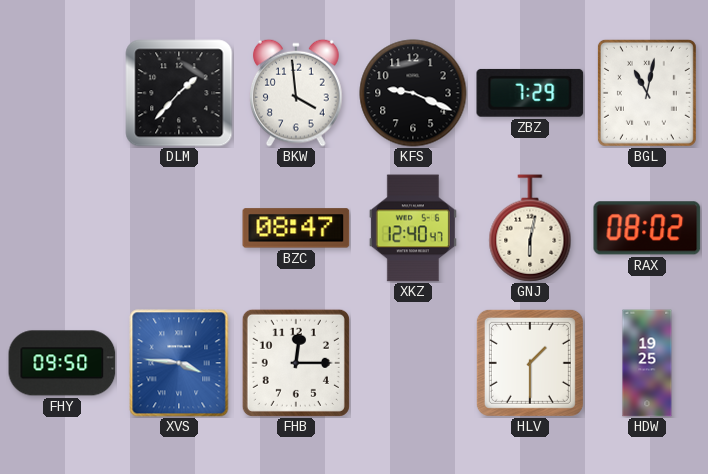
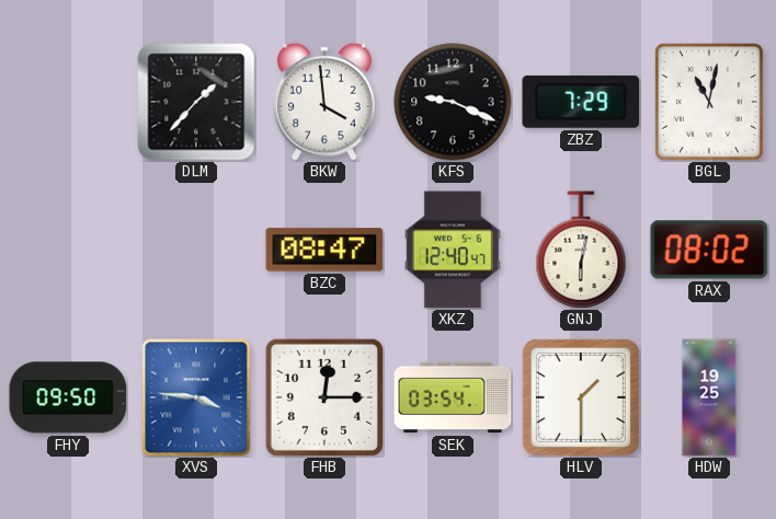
SEK: none -> 03:54
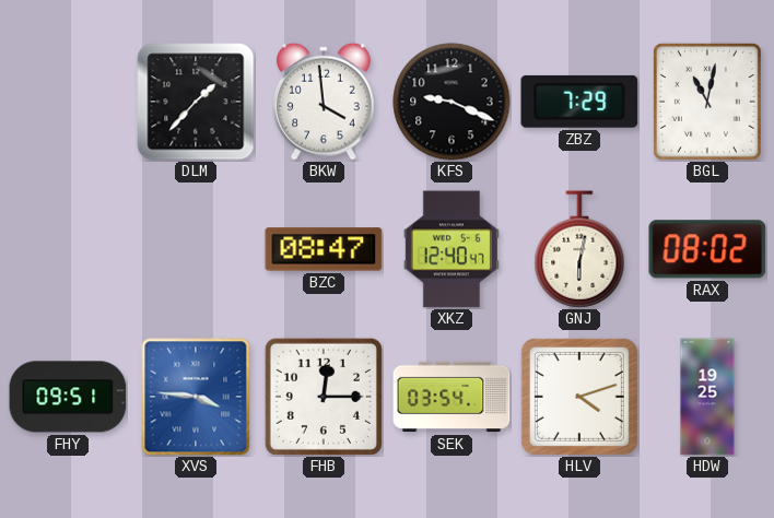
FHY: 09:50 -> 09:51
HLV: 1:30 -> 4:12
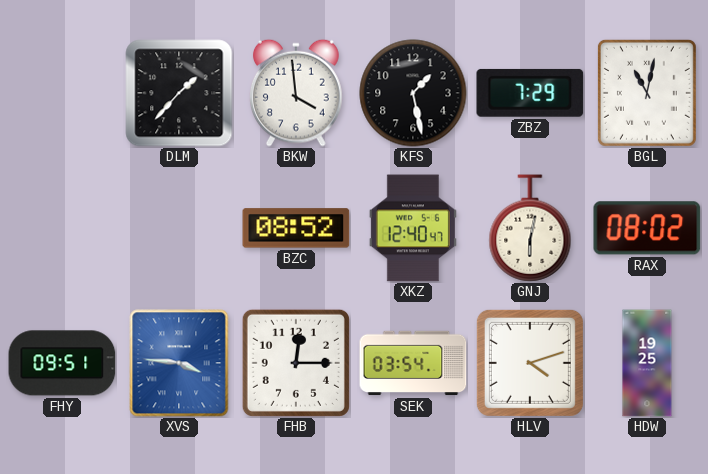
KFS: 9:19 -> 1:28
BZC: 08:47 -> 08:52
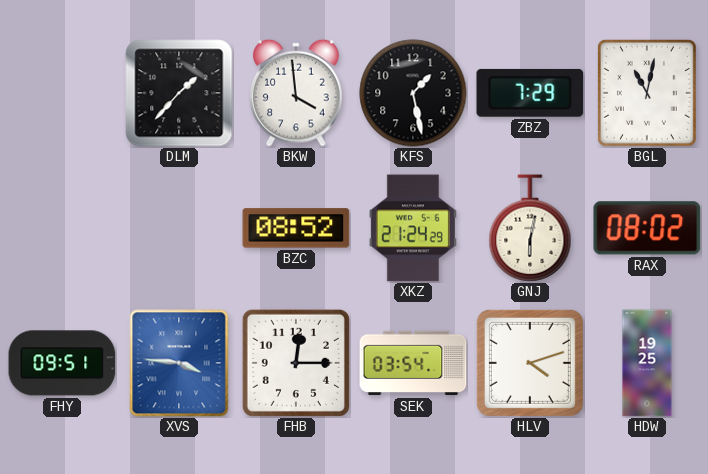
XKZ: 12:40 -> 21:24
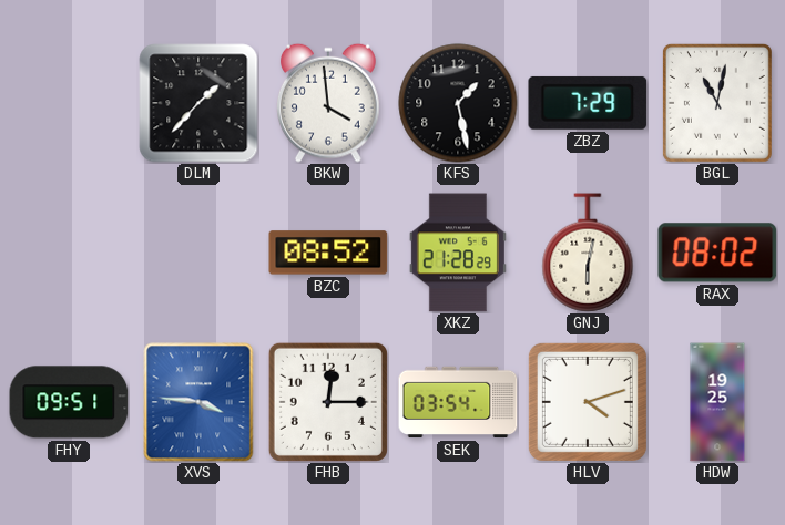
XKZ: 21:24 -> 21:28
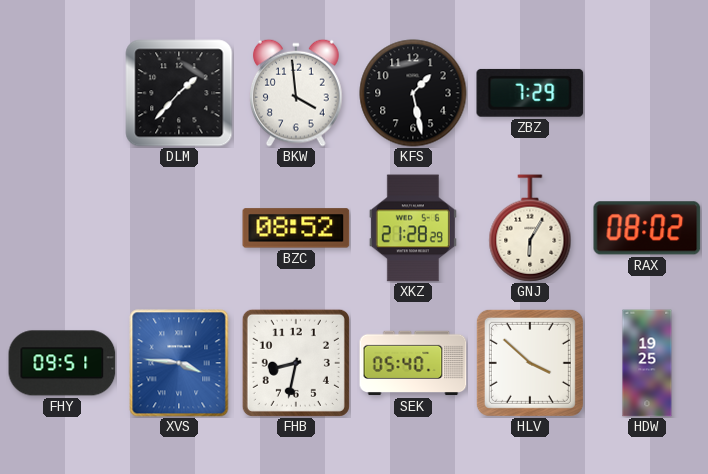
BGL: 11:02 -> none
GNJ: 6:02 -> 6:05
FHB: 12:15 -> 8:32
SEK: 03:54 -> 05:40
HLV: 4:12 -> 3:52
